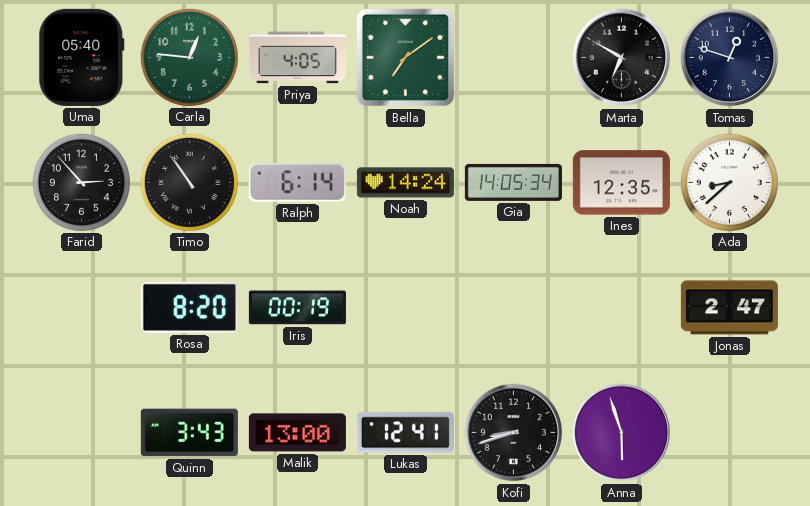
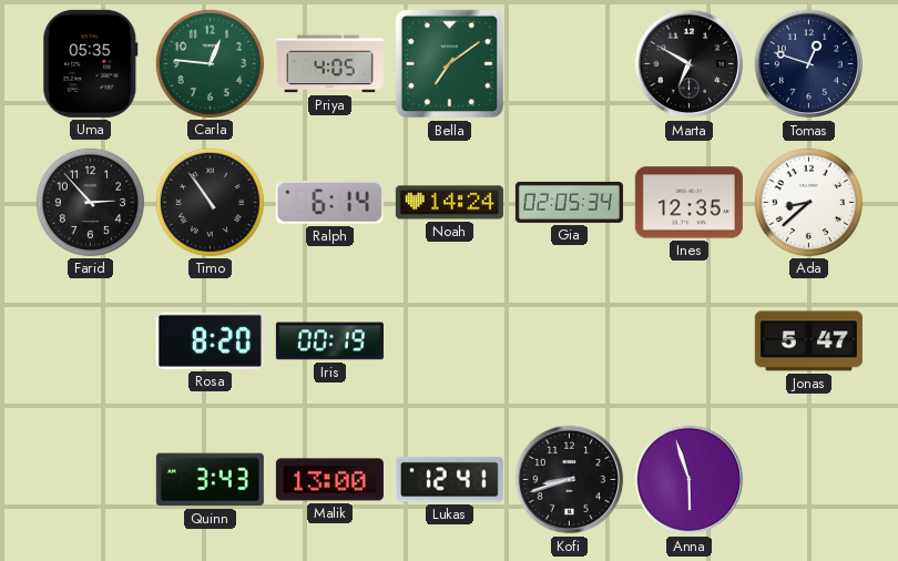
Uma: 05:40 -> 05:35
Gia: 14:05 -> 02:05
Jonas: 2:47 -> 5:47
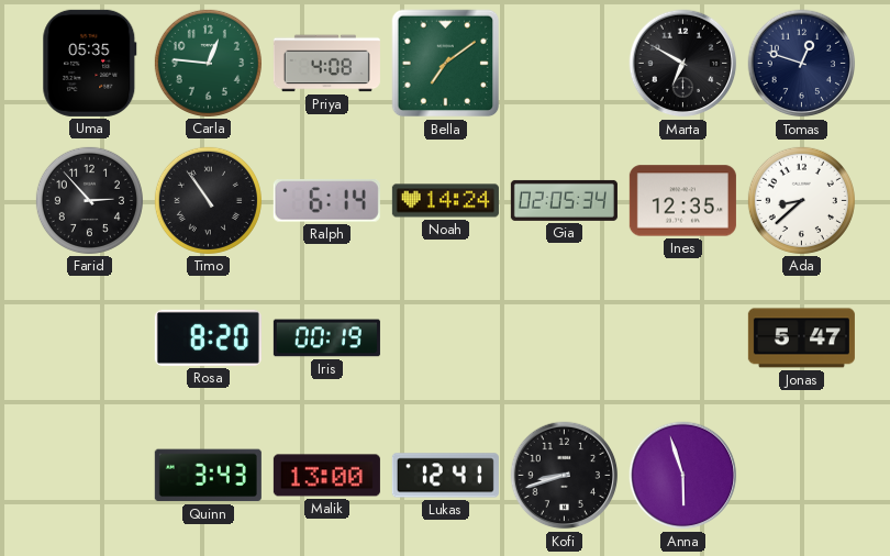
Priya: 4:05 -> 4:08
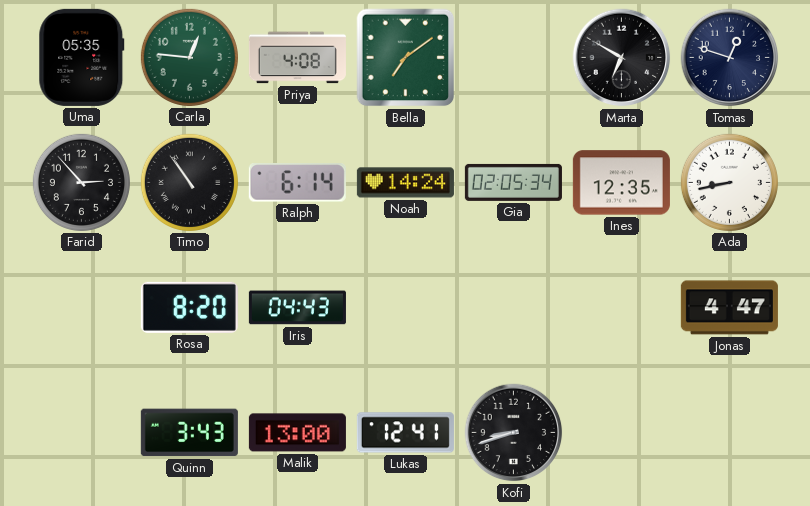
Ada: 8:38 -> 8:43
Iris: 00:19 -> 04:43
Jonas: 5:47 -> 4:47
Anna: 5:57 -> none
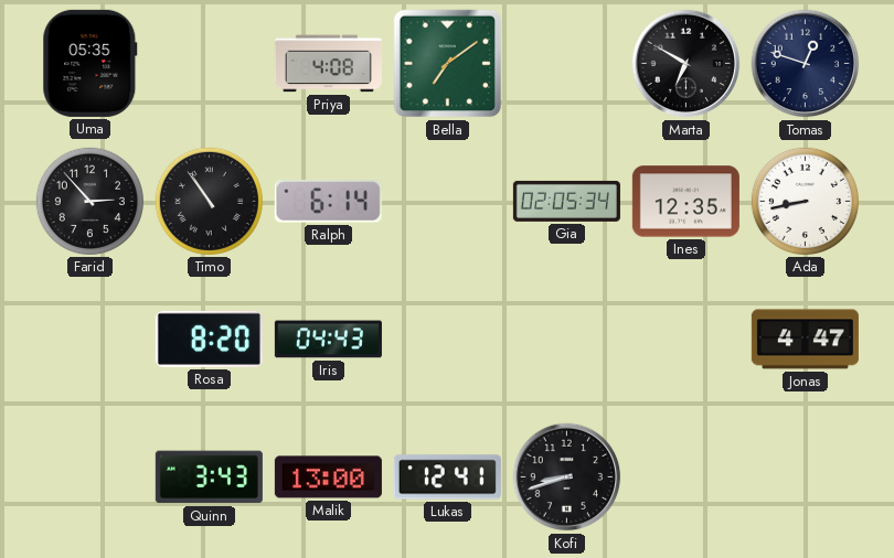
Carla: 12:46 -> none
Noah: 14:24 -> none
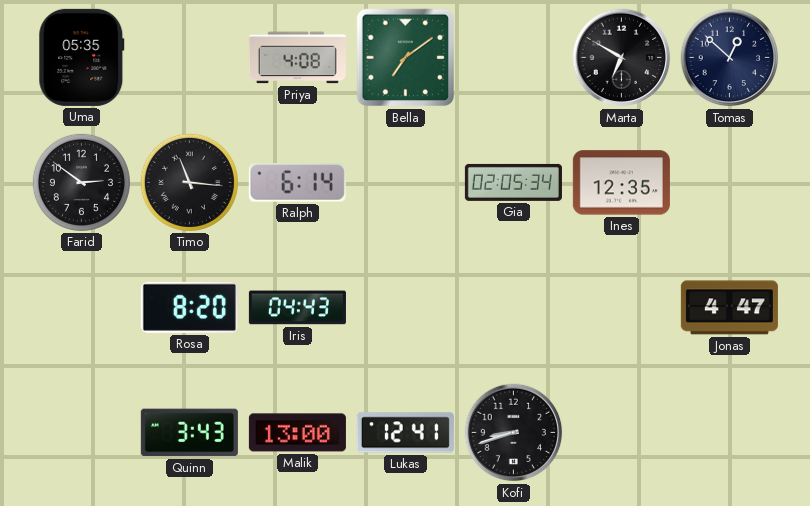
Tomas: 12:48 -> 12:52
Farid: 2:53 -> 2:51
Timo: 10:54 -> 11:16
Ada: 8:43 -> none
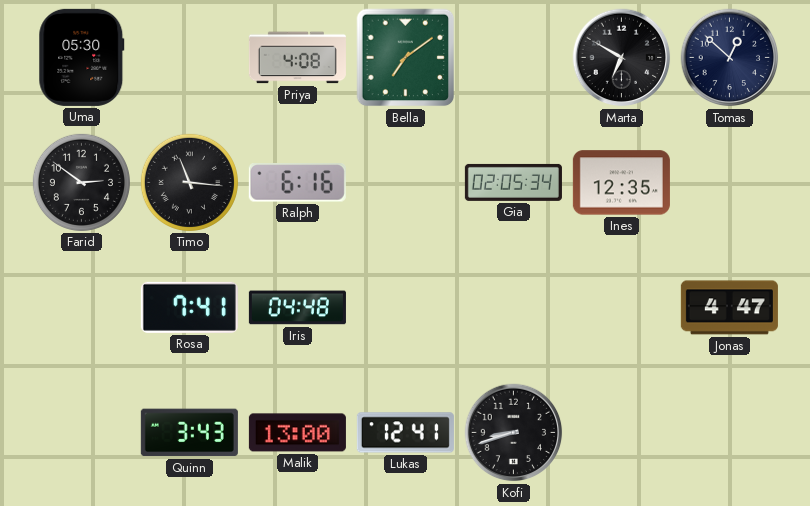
Uma: 05:35 -> 05:30
Ralph: 6:14 -> 6:16
Rosa: 8:20 -> 7:41
Iris: 04:43 -> 04:48
